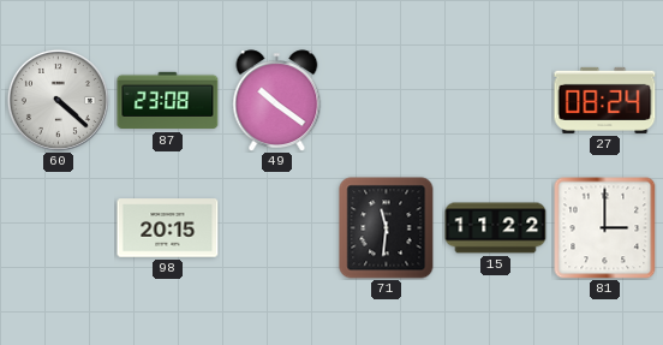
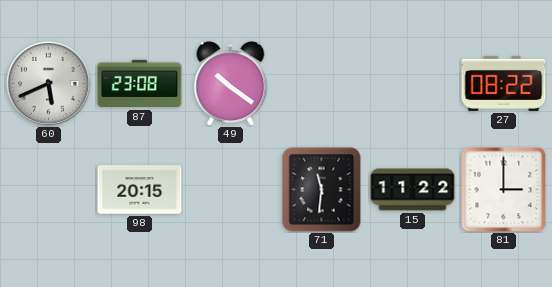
60: 4:22 -> 5:41
27: 08:24 -> 08:22
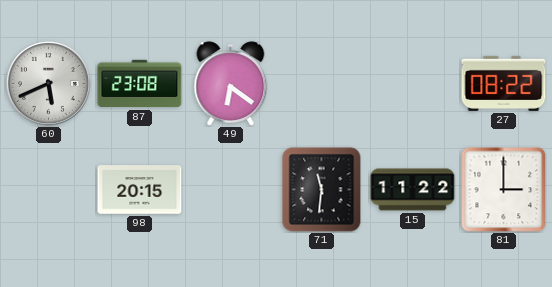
49: 10:21 -> 6:21
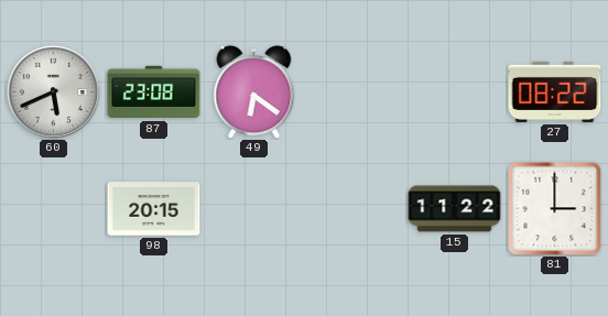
71: 11:31 -> none
